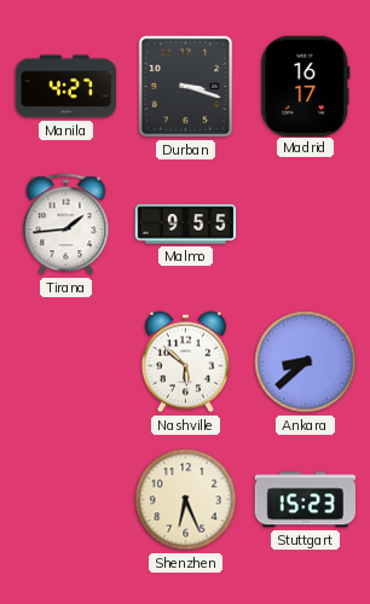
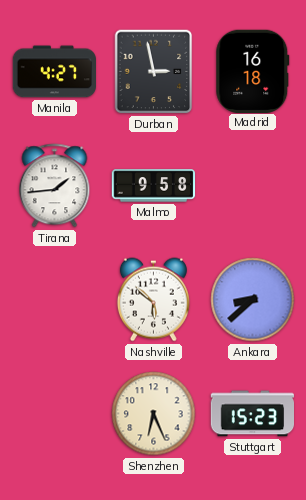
Durban: 3:18 -> 2:58
Madrid: 16:17 -> 16:18
Malmo: 9:55 -> 9:58
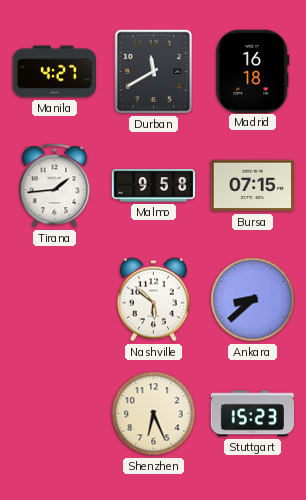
Durban: 2:58 -> 11:40
Bursa: none -> 07:15
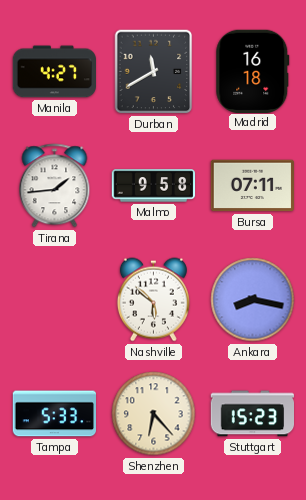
Bursa: 07:15 -> 07:11
Ankara: 8:38 -> 8:17
Tampa: none -> 5:33
Shenzhen: 6:26 -> 6:23
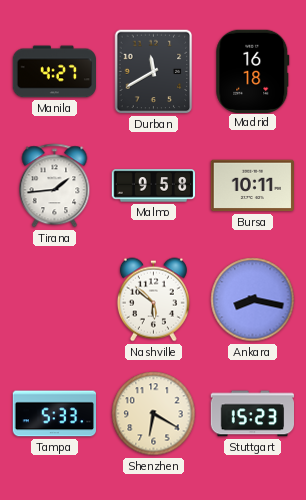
Bursa: 07:11 -> 10:11
Shenzhen: 6:23 -> 6:20
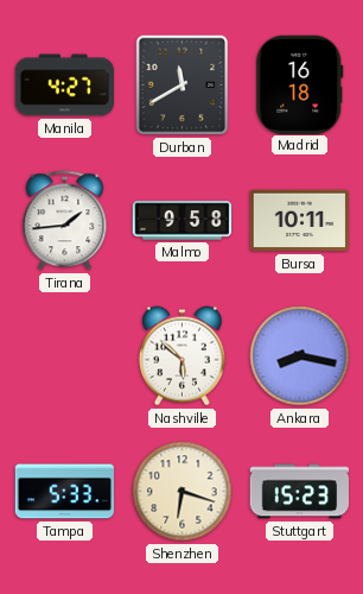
Shenzhen: 6:20 -> 6:18
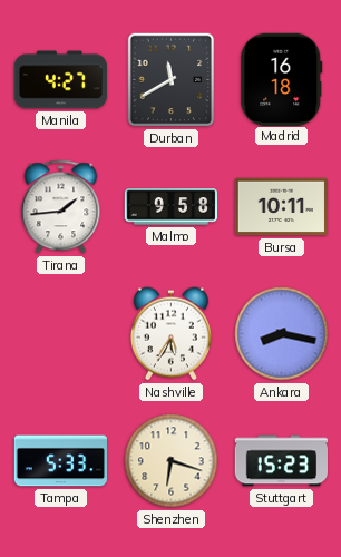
Nashville: 5:52 -> 5:35
